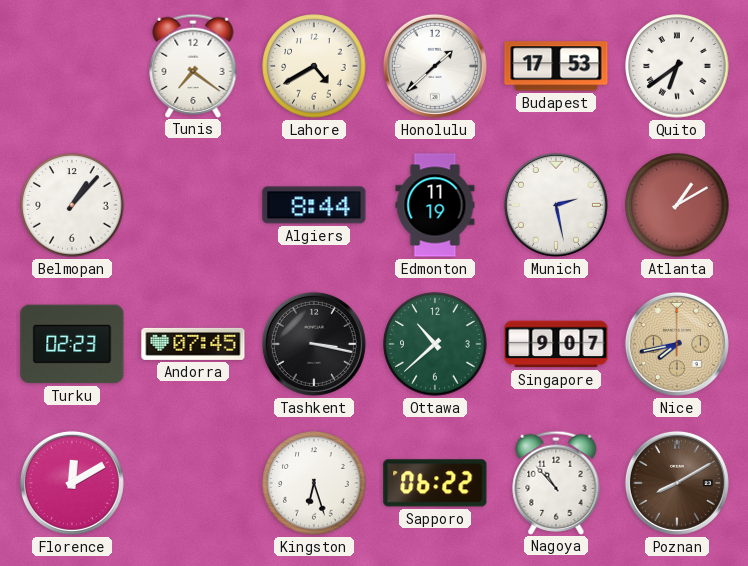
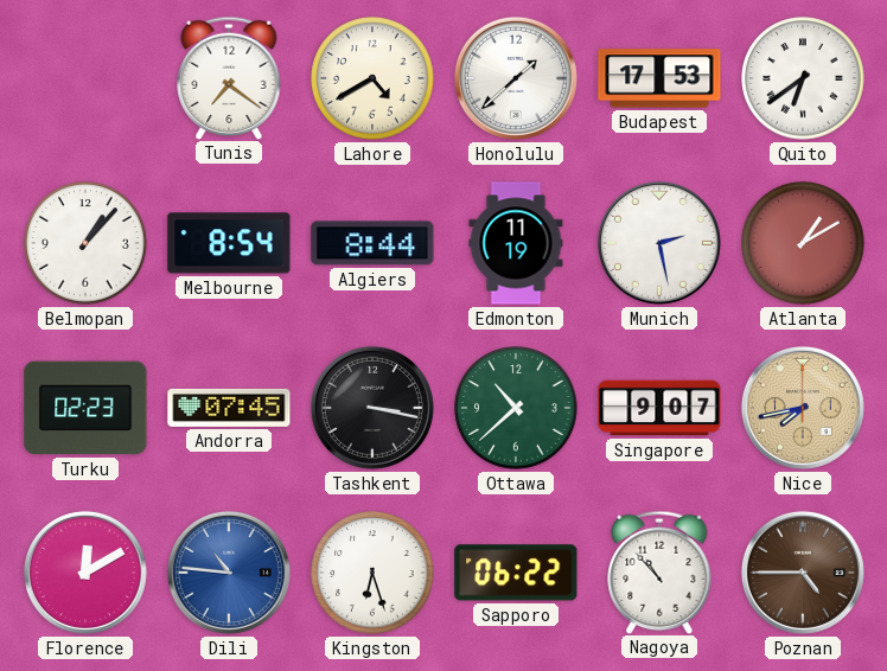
Melbourne: none -> 8:54
Dili: none -> 10:46
Poznan: 8:10 -> 4:45
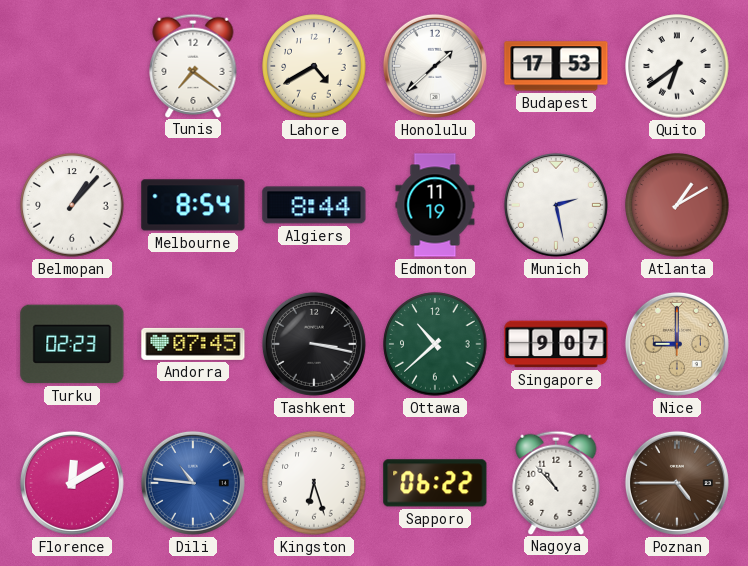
Nice: 7:43 -> 9:00
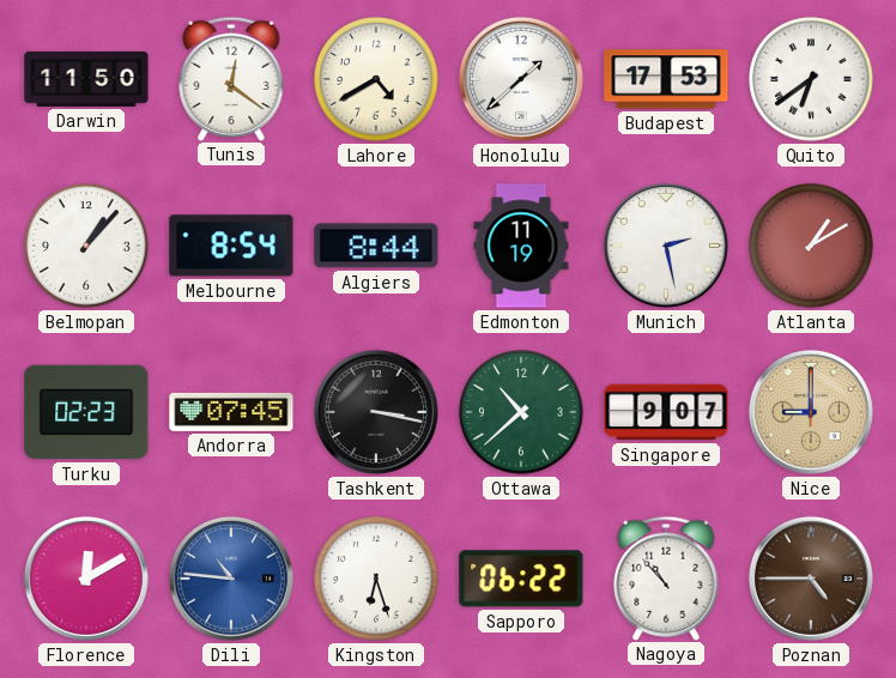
Darwin: none -> 11:50
Tunis: 7:21 -> 12:21
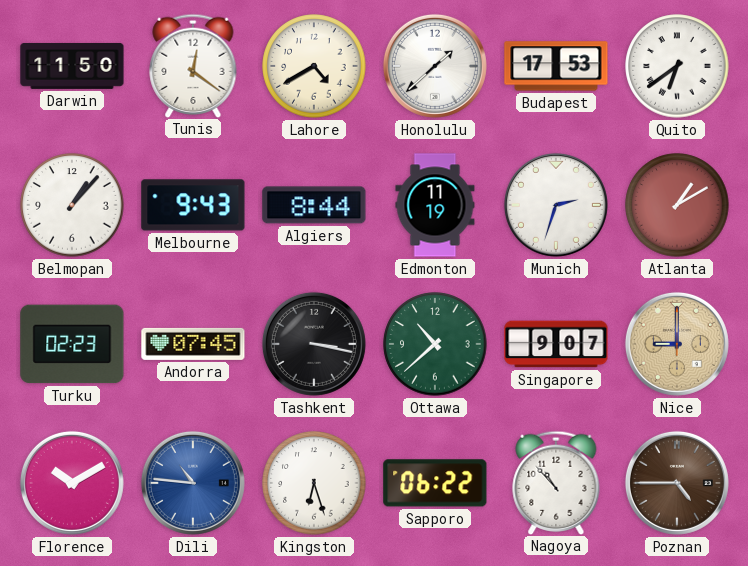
Melbourne: 8:54 -> 9:43
Munich: 2:28 -> 2:33
Florence: 12:10 -> 10:10
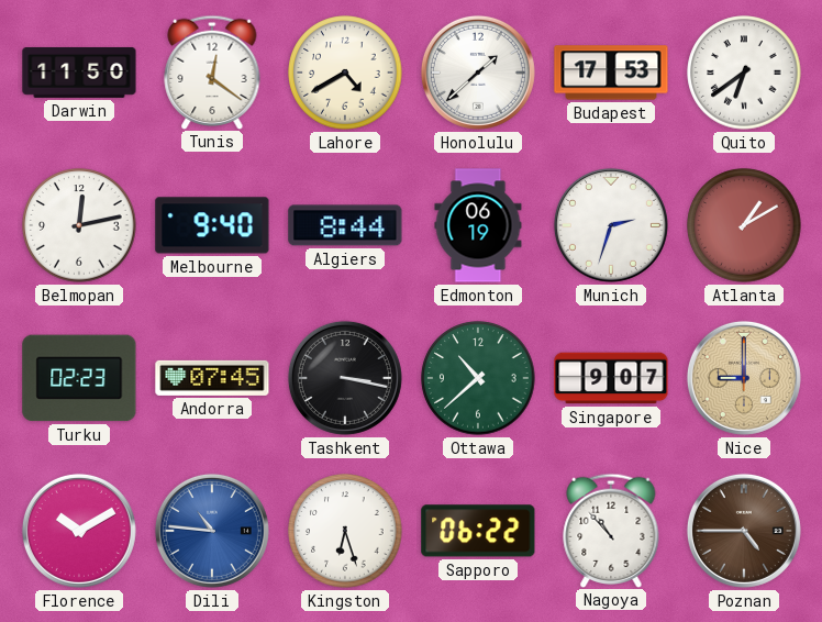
Belmopan: 1:07 -> 12:13
Melbourne: 9:43 -> 9:40
Edmonton: 11:19 -> 06:19
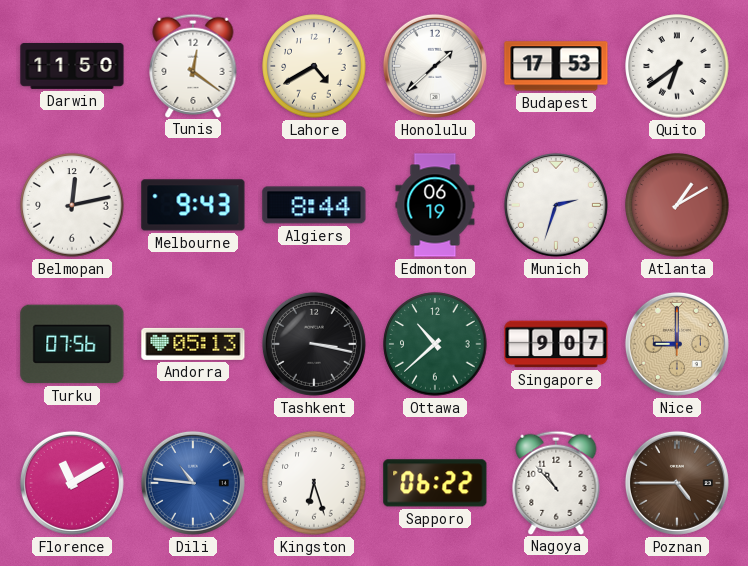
Melbourne: 9:40 -> 9:43
Turku: 02:23 -> 07:56
Andorra: 07:45 -> 05:13
Florence: 10:10 -> 11:10
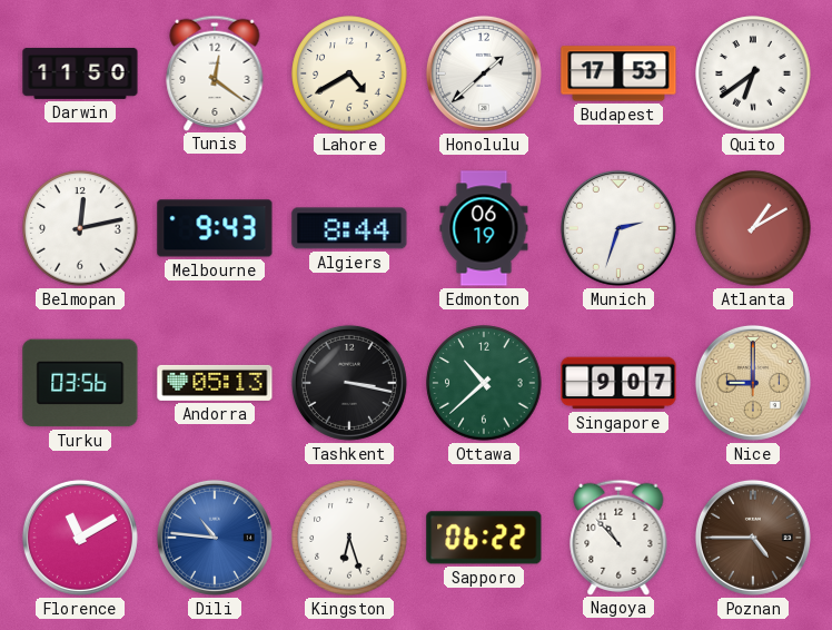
Turku: 07:56 -> 03:56
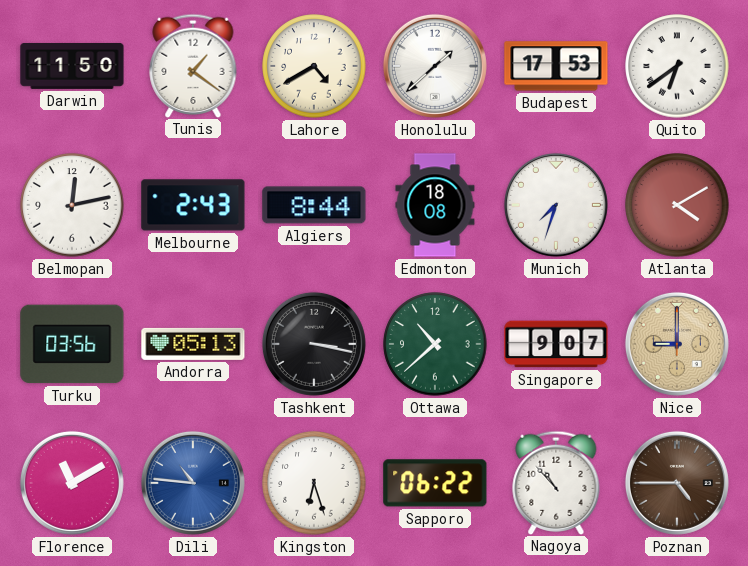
Tunis: 12:21 -> 1:21
Melbourne: 9:43 -> 2:43
Edmonton: 06:19 -> 18:08
Munich: 2:33 -> 7:33
Atlanta: 1:10 -> 4:10
